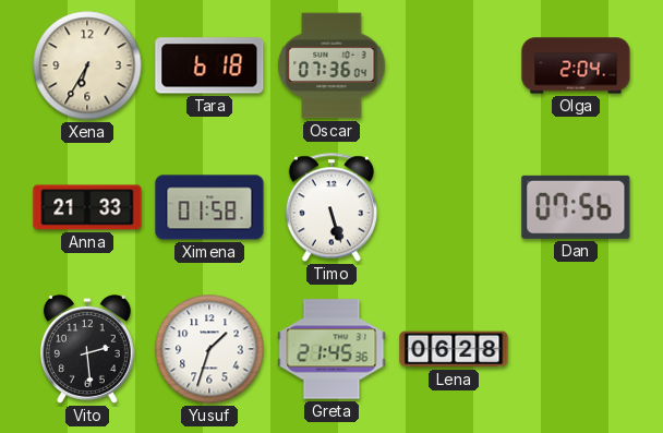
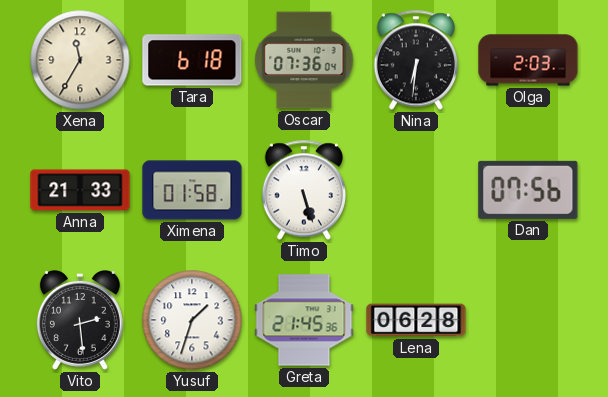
Xena: 6:35 -> 11:35
Nina: none -> 6:31
Olga: 2:04 -> 2:03
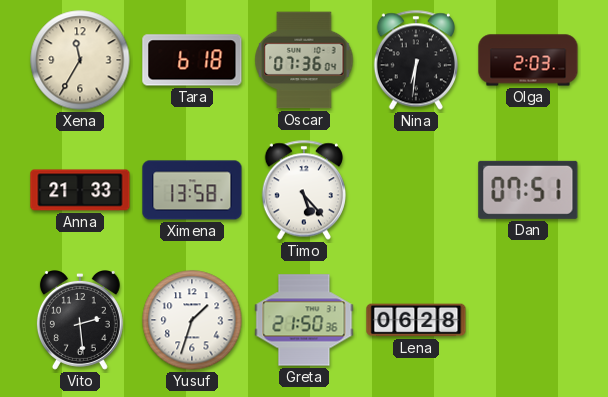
Ximena: 01:58 -> 13:58
Timo: 5:27 -> 5:23
Dan: 07:56 -> 07:51
Greta: 21:45 -> 21:50
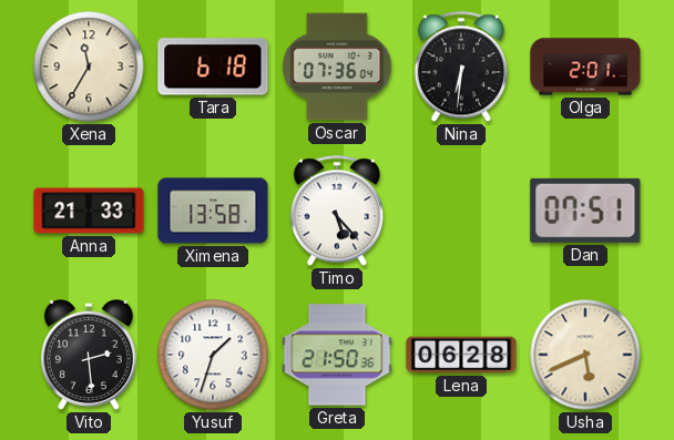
Olga: 2:03 -> 2:01
Usha: none -> 5:41
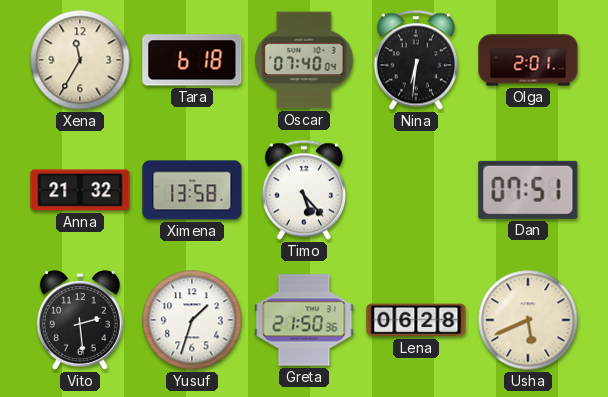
Oscar: 07:36 -> 07:40
Anna: 21:33 -> 21:32
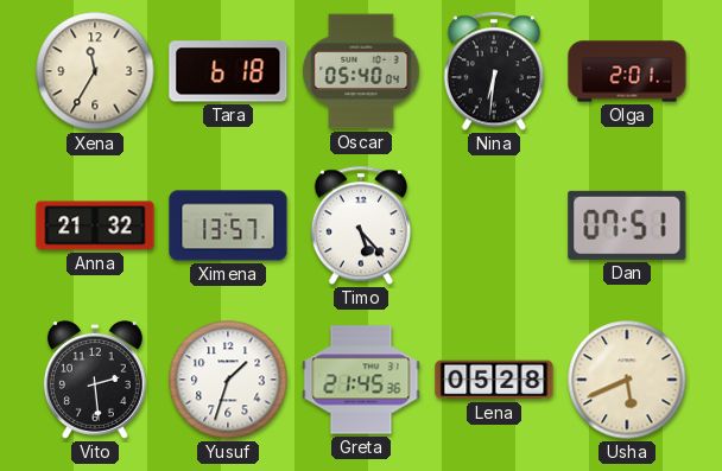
Oscar: 07:40 -> 05:40
Ximena: 13:58 -> 13:57
Greta: 21:50 -> 21:45
Lena: 06:28 -> 05:28
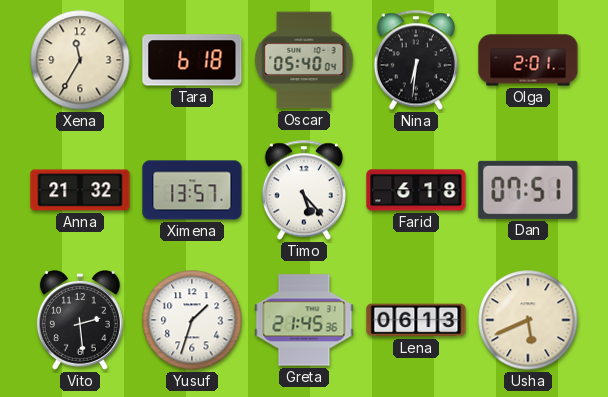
Farid: none -> 6:18
Lena: 05:28 -> 06:13
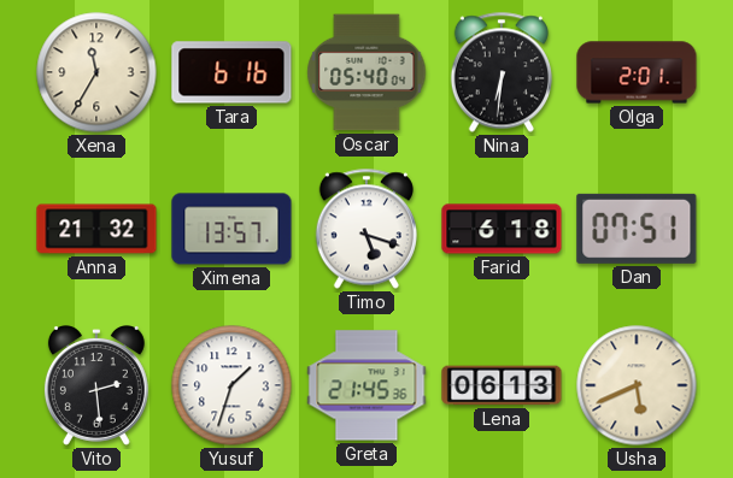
Tara: 6:18 -> 6:16
Timo: 5:23 -> 5:18
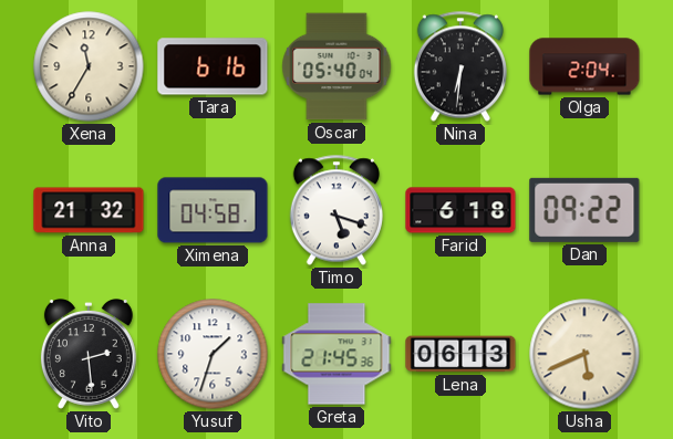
Olga: 2:01 -> 2:04
Ximena: 13:57 -> 04:58
Dan: 07:51 -> 09:22
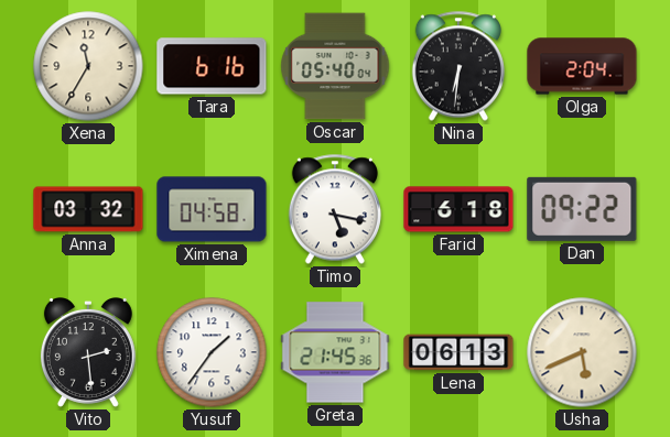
Anna: 21:32 -> 03:32
Timo: 5:18 -> 5:17
Yusuf: 1:33 -> 1:36
